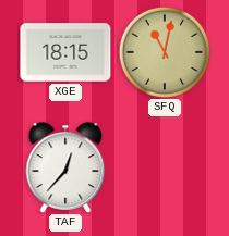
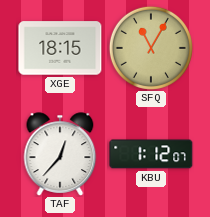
SFQ: 11:02 -> 11:05
KBU: none -> 1:12
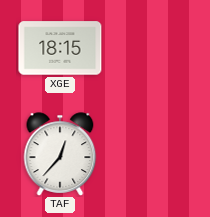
SFQ: 11:05 -> none
KBU: 1:12 -> none
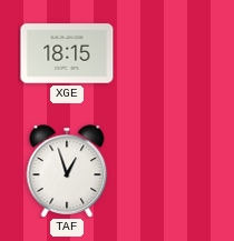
TAF: 12:37 -> 12:57
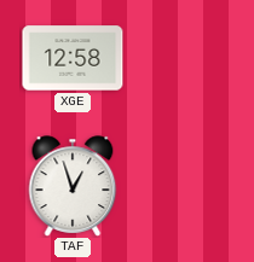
XGE: 18:15 -> 12:58
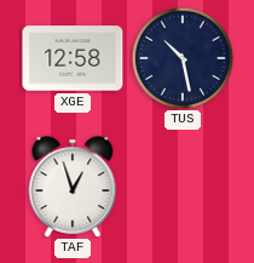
TUS: none -> 10:28
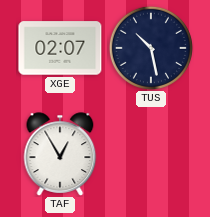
XGE: 12:58 -> 02:07
TAF: 12:57 -> 12:55
